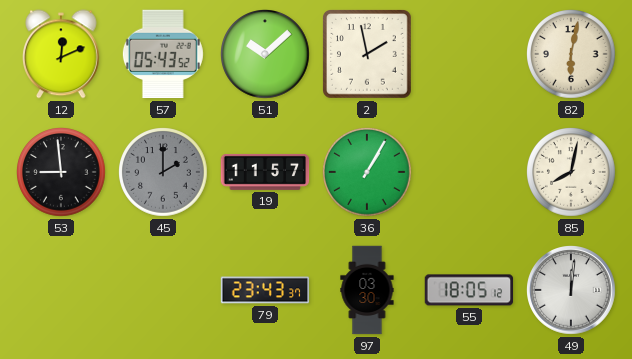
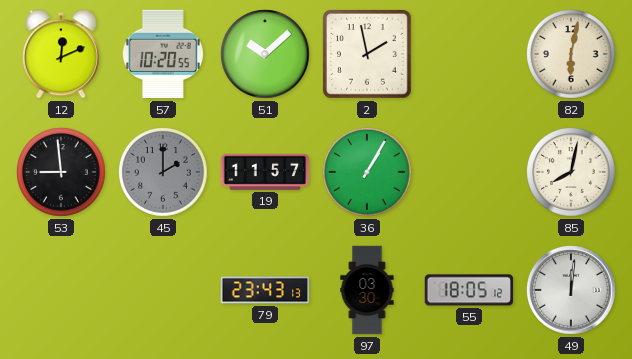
57: 05:43 -> 10:20
79: 23:43:37 -> 23:43:13
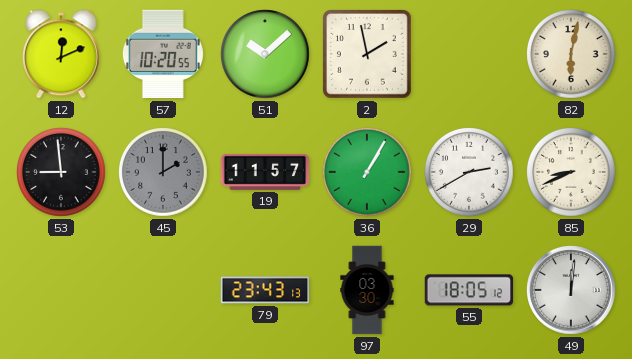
29: none -> 2:40
85: 8:02 -> 8:41
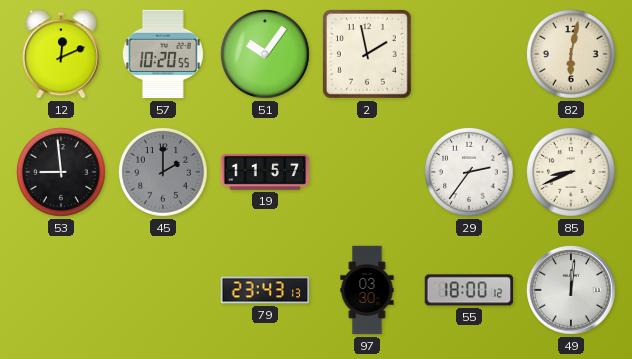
51: 10:08 -> 10:06
36: 1:05 -> none
29: 2:40 -> 2:36
55: 18:05 -> 18:00
